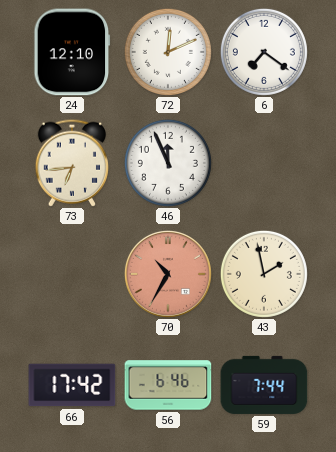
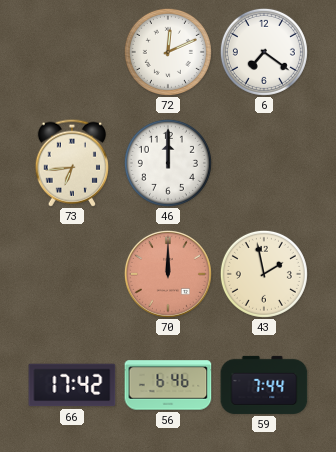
24: 12:10 -> none
46: 11:56 -> 12:00
70: 10:35 -> 12:00
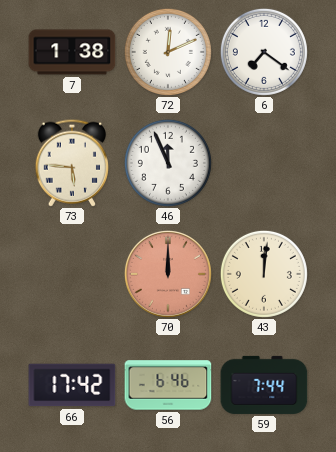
7: none -> 1:38
73: 6:44 -> 5:46
46: 12:00 -> 11:56
43: 1:58 -> 12:01
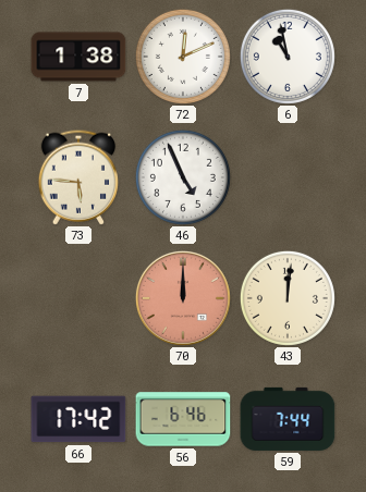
6: 7:21 -> 10:58
46: 11:56 -> 4:56
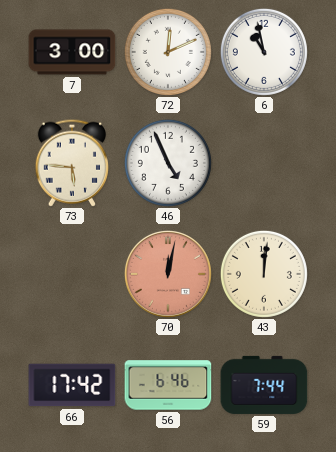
7: 1:38 -> 3:00
70: 12:00 -> 12:02
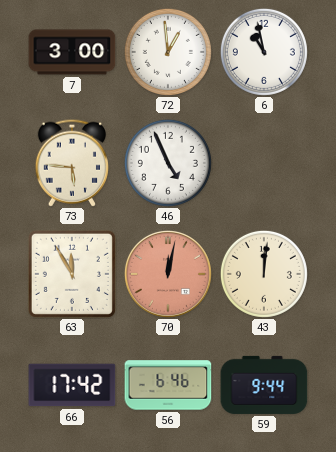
72: 12:11 -> 12:59
63: none -> 11:55
59: 7:44 -> 9:44
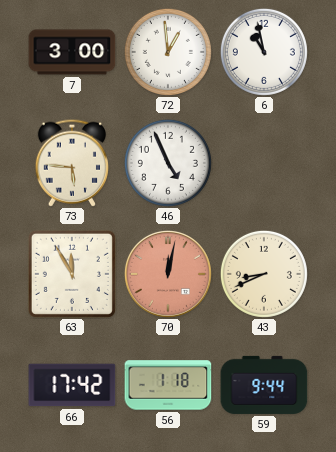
43: 12:01 -> 8:41
56: 6:46 -> 1:18
